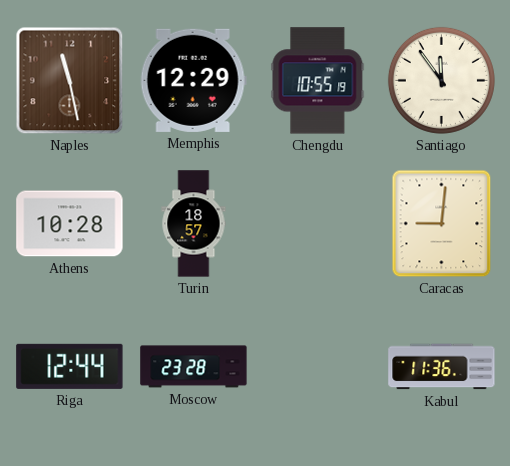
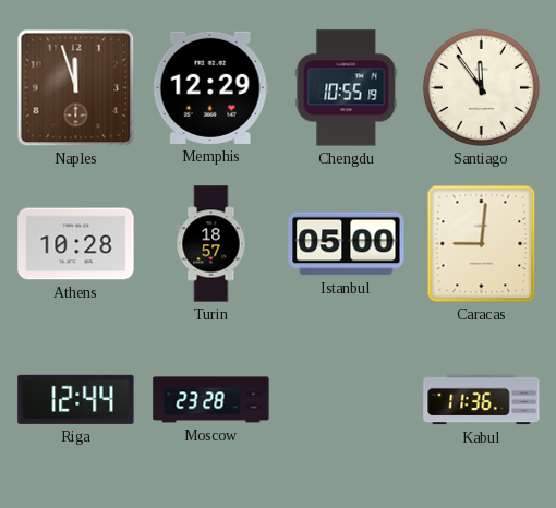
Naples: 11:28 -> 11:57
Istanbul: none -> 05:00
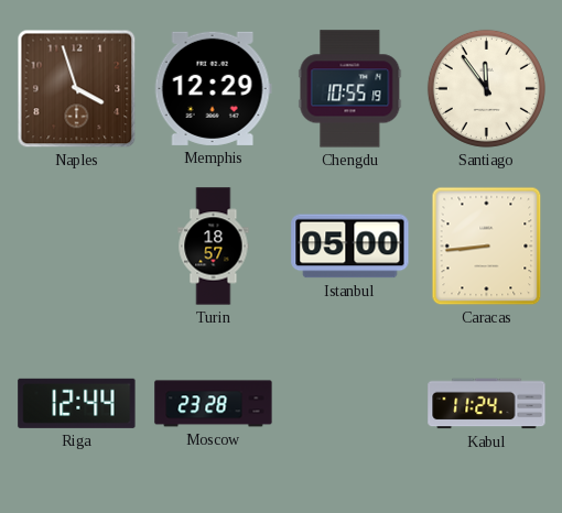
Naples: 11:57 -> 3:57
Athens: 10:28 -> none
Caracas: 9:01 -> 8:44
Kabul: 11:36 -> 11:24
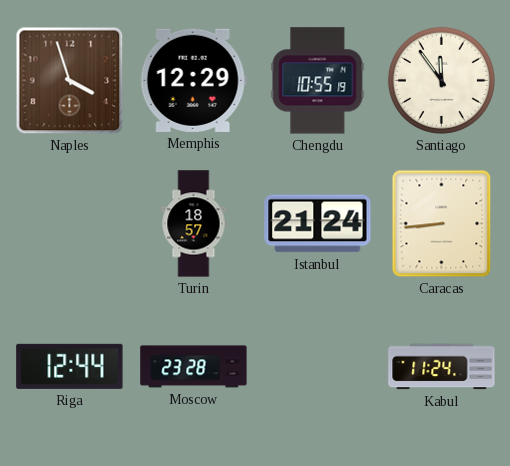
Istanbul: 05:00 -> 21:24
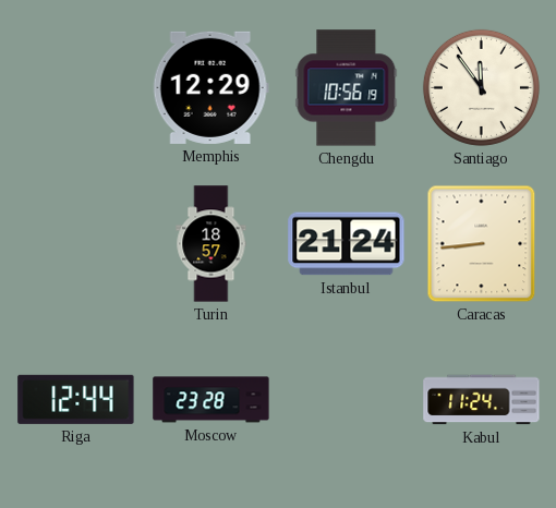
Naples: 3:57 -> none
Chengdu: 10:55 -> 10:56
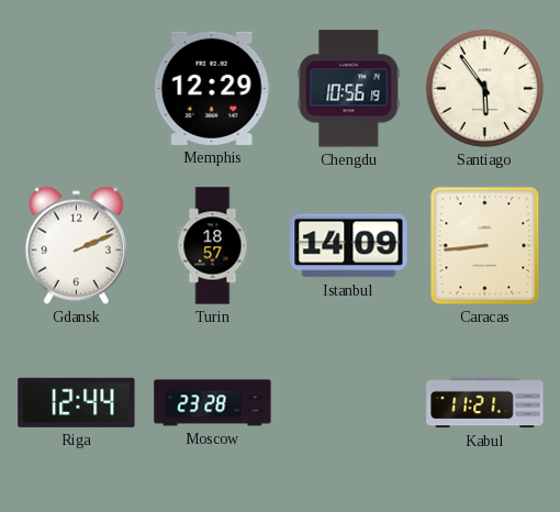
Santiago: 11:54 -> 5:54
Gdansk: none -> 2:11
Istanbul: 21:24 -> 14:09
Kabul: 11:24 -> 11:21
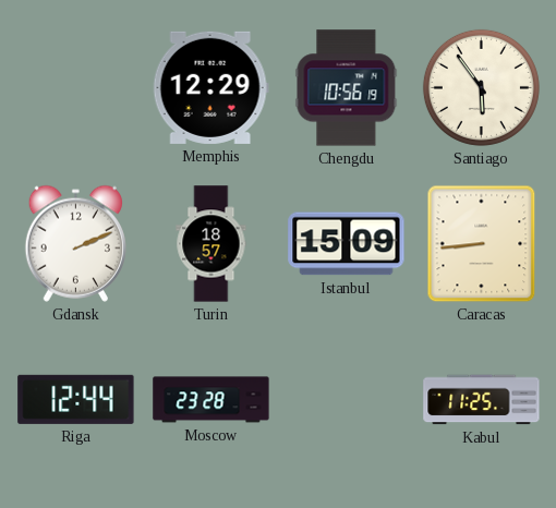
Istanbul: 14:09 -> 15:09
Kabul: 11:21 -> 11:25
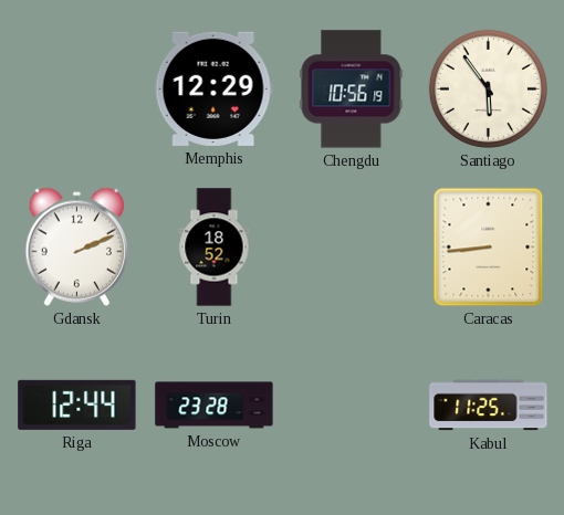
Turin: 18:57 -> 18:52
Istanbul: 15:09 -> none
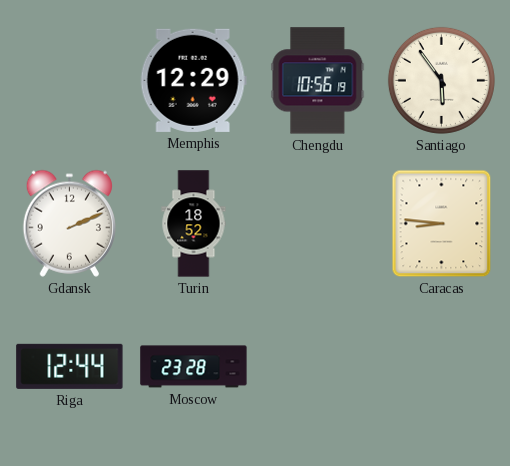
Caracas: 8:44 -> 8:46
Kabul: 11:25 -> none
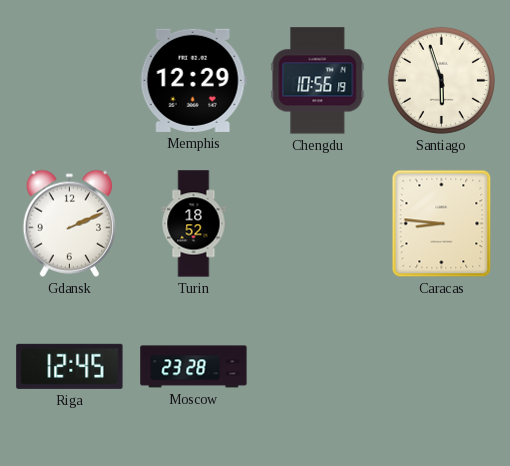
Santiago: 5:54 -> 5:57
Riga: 12:44 -> 12:45
